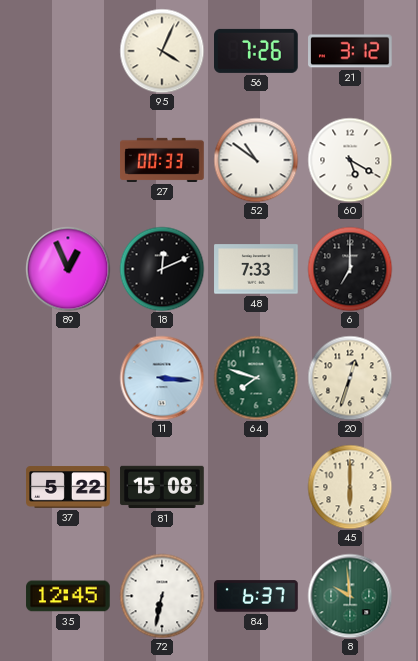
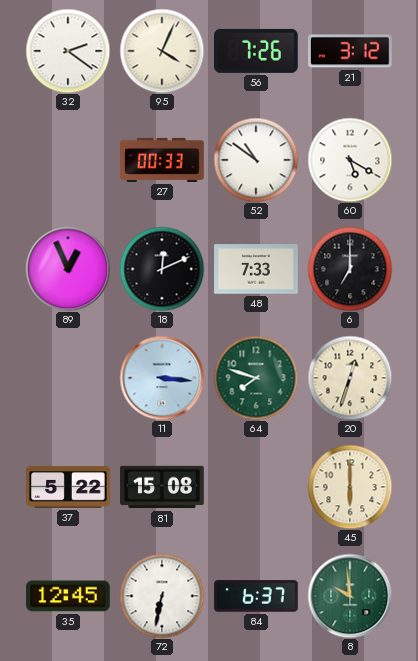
32: none -> 2:21
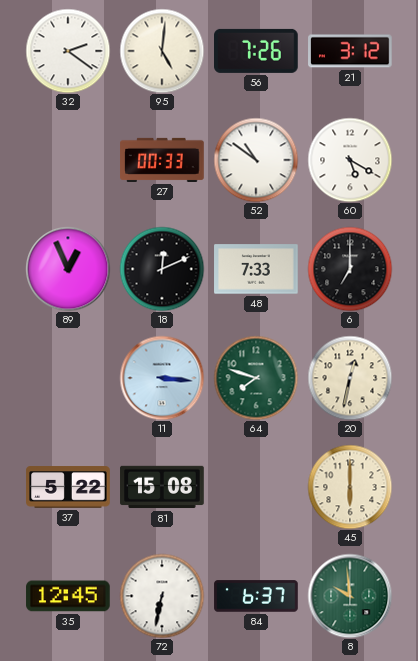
95: 4:04 -> 5:01
20: 12:33 -> 12:32
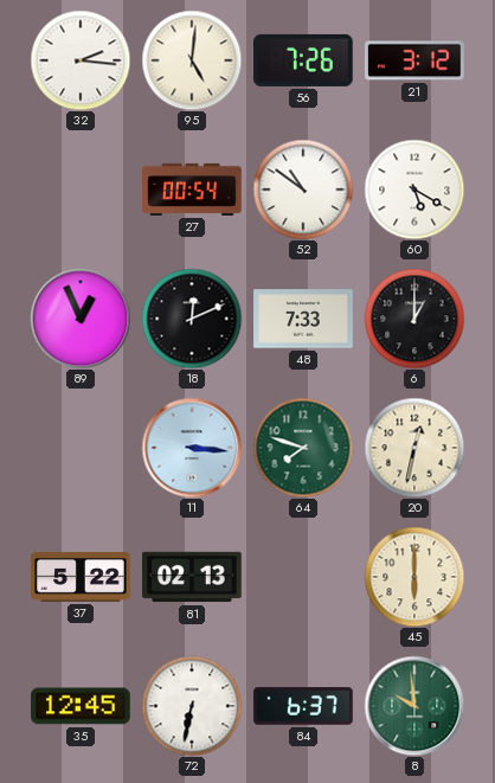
32: 2:21 -> 2:16
27: 00:33 -> 00:54
6: 7:00 -> 1:00
81: 15:08 -> 02:13
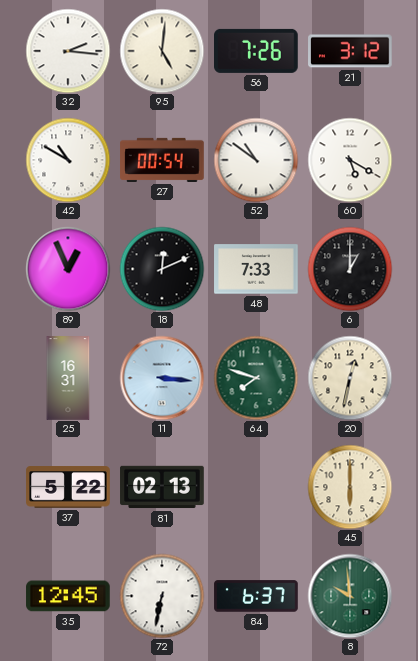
42: none -> 10:50
25: none -> 16:31
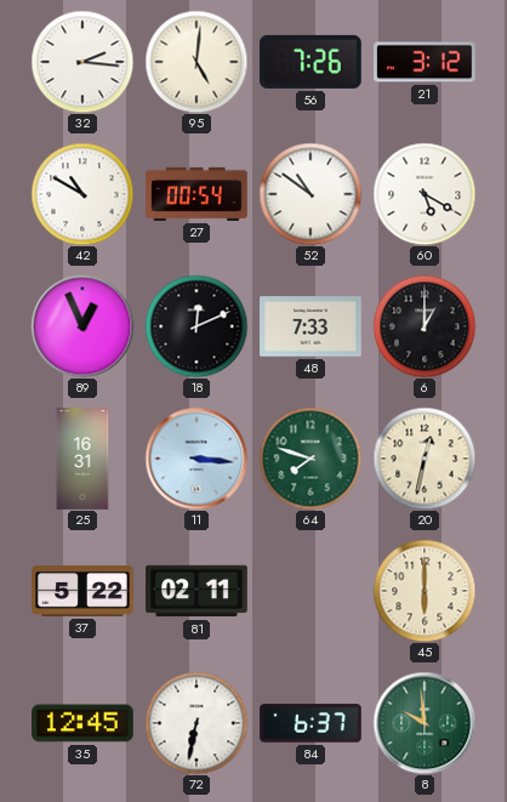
81: 02:13 -> 02:11
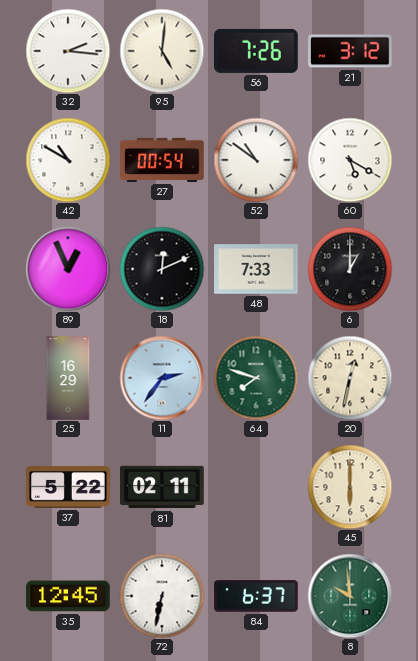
25: 16:31 -> 16:29
11: 3:16 -> 2:36
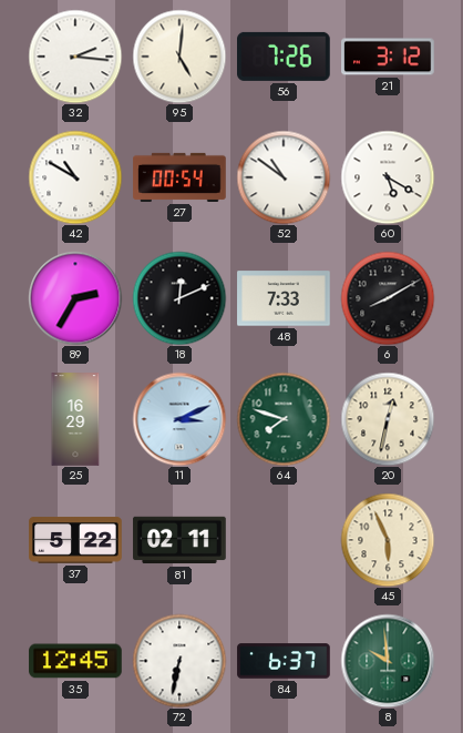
89: 12:56 -> 2:35
6: 1:00 -> 8:10
11: 2:36 -> 3:11
45: 6:00 -> 5:56
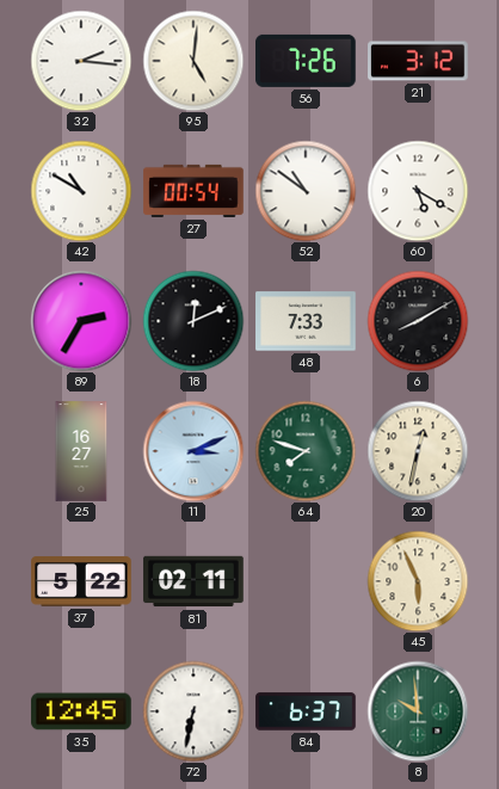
25: 16:29 -> 16:27
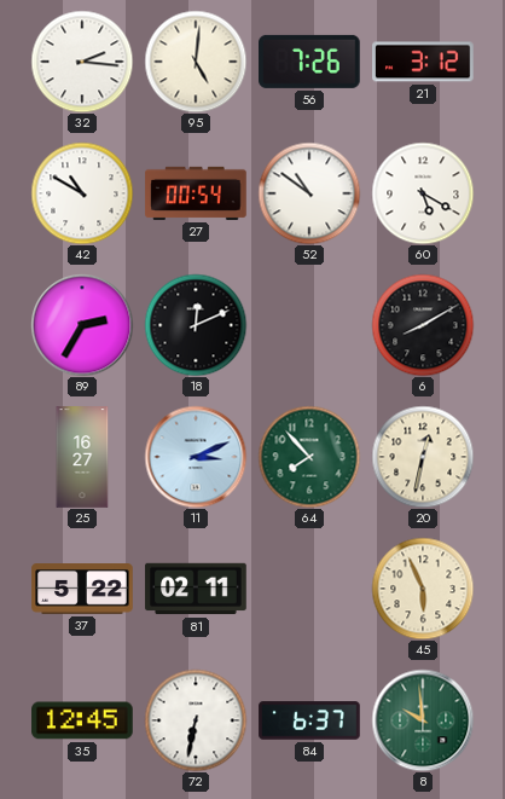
48: 7:33 -> none
64: 7:48 -> 7:53
